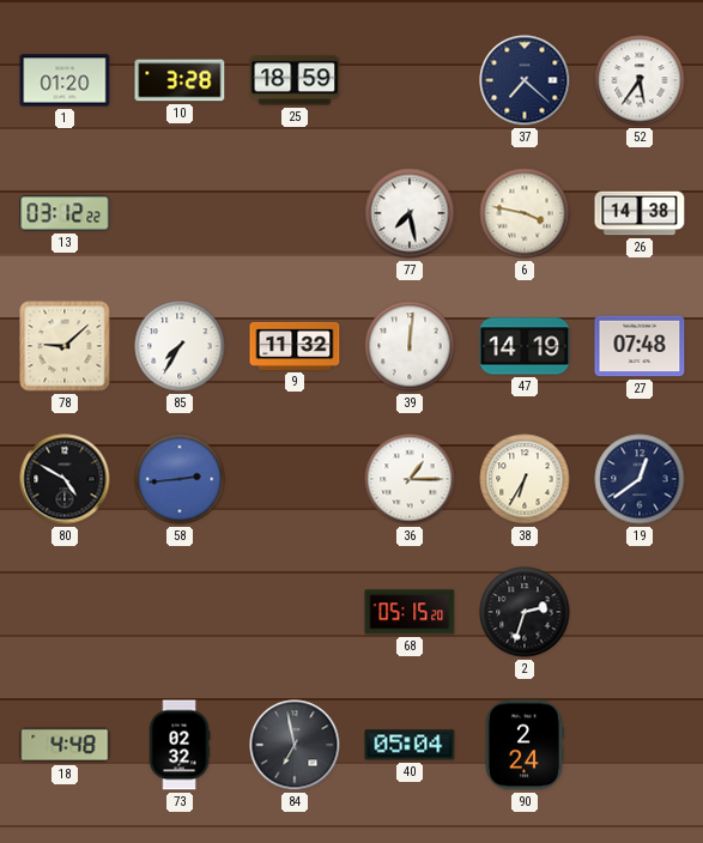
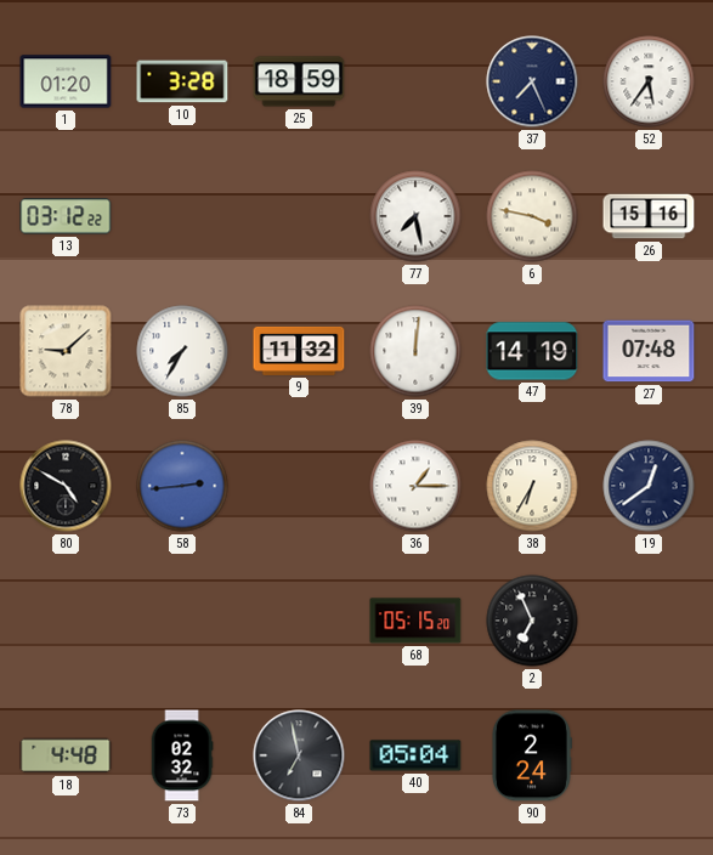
37: 7:22 -> 7:26
26: 14:38 -> 15:16
2: 2:33 -> 6:56
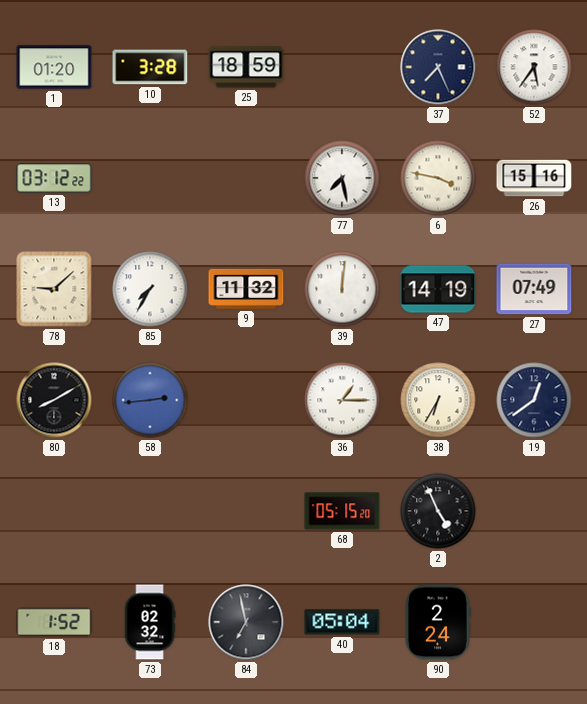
27: 07:48 -> 07:49
80: 4:50 -> 8:10
2: 6:56 -> 4:56
18: 4:48 -> 1:52
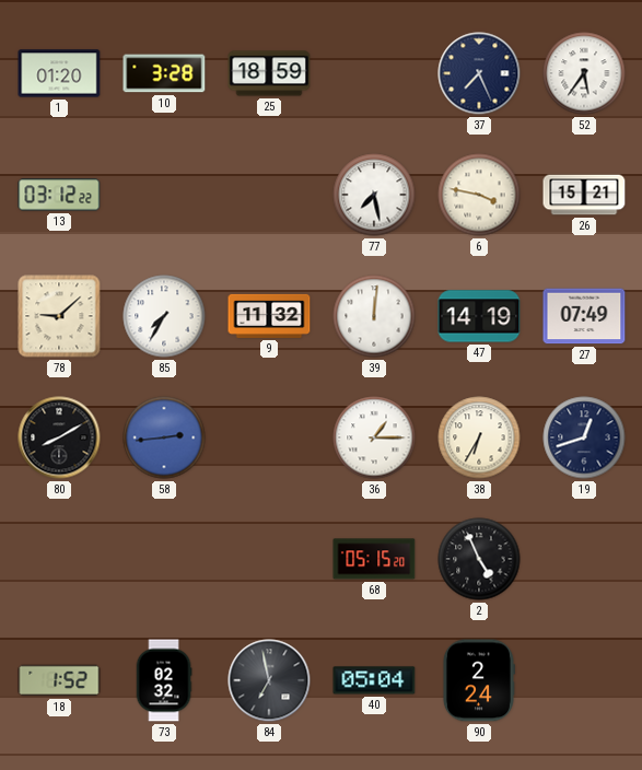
26: 15:16 -> 15:21
19: 12:39 -> 12:42
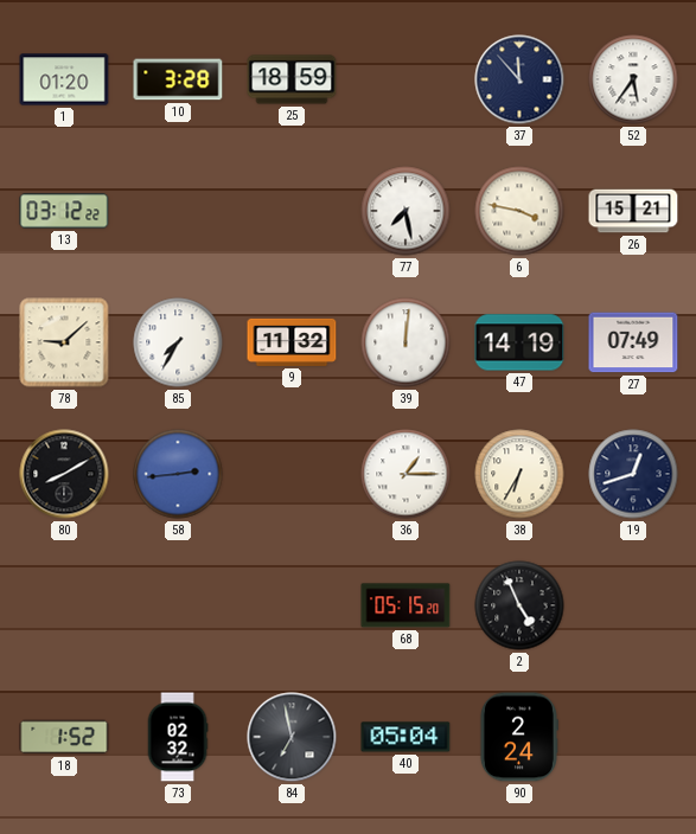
37: 7:26 -> 11:53
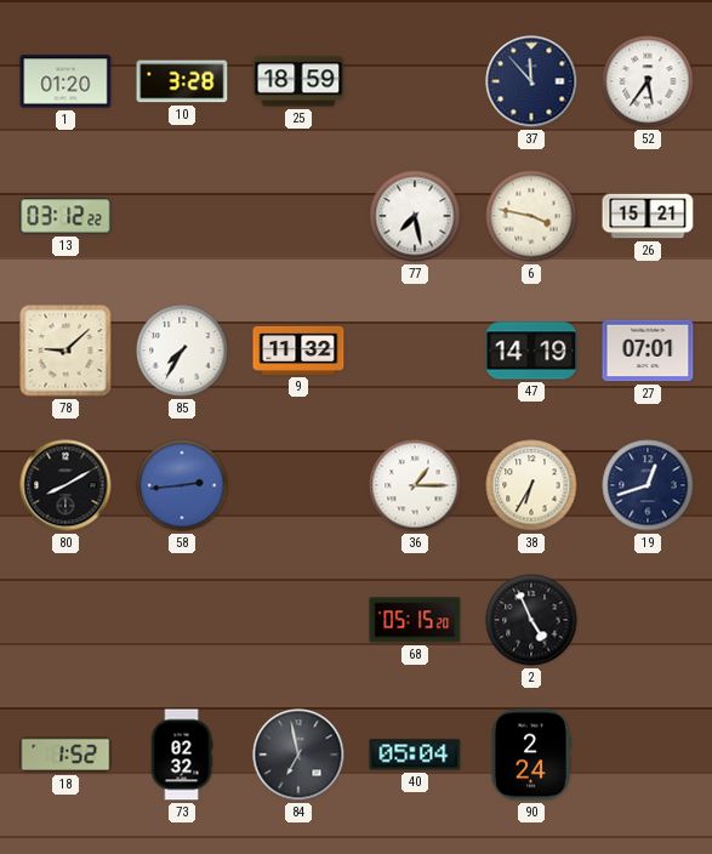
39: 12:01 -> none
27: 07:49 -> 07:01
